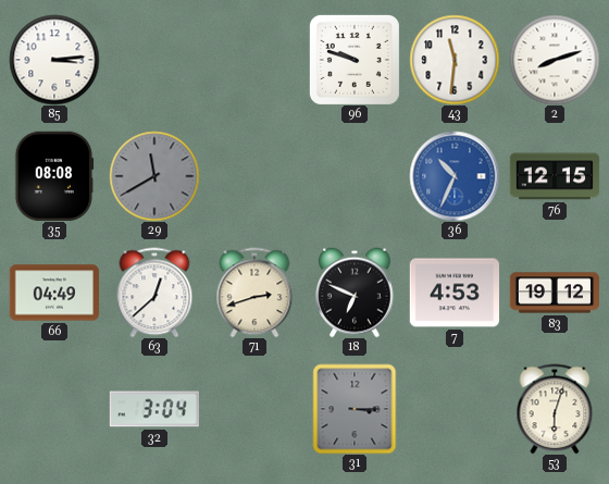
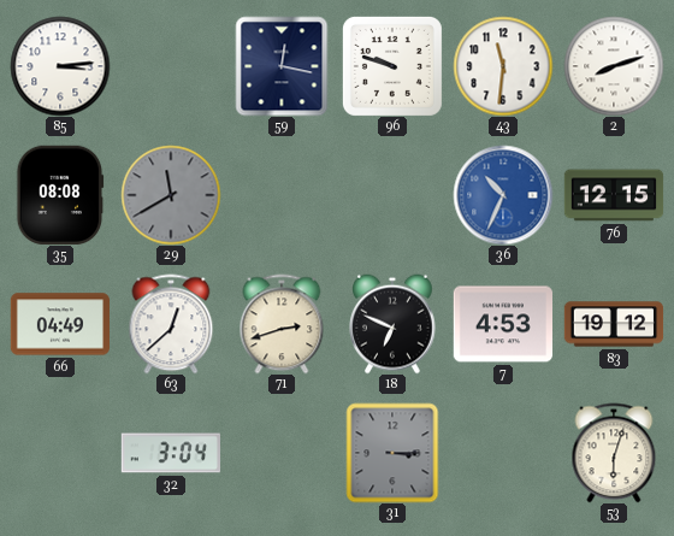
59: none -> 12:17
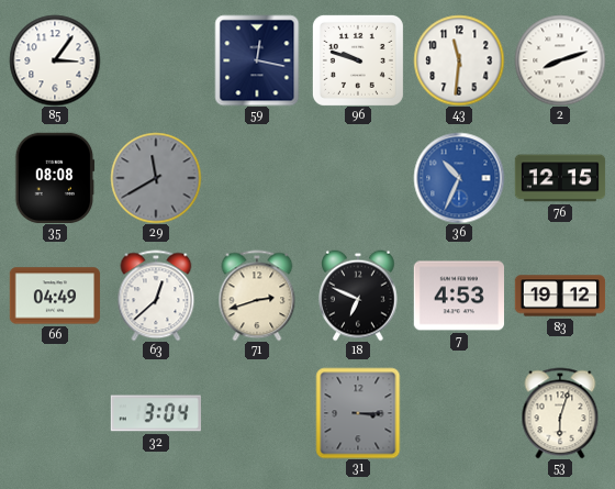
85: 3:14 -> 3:06
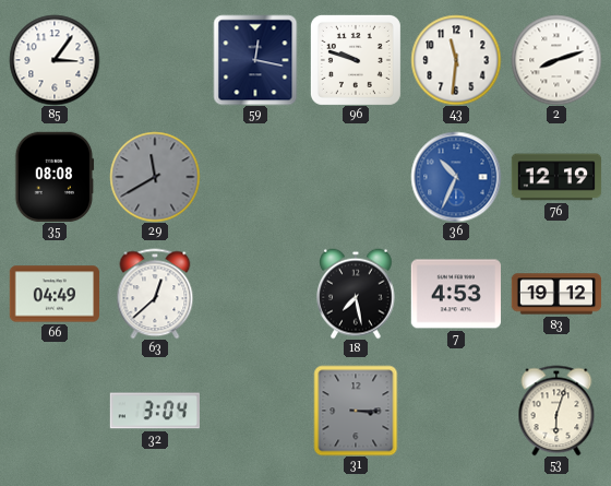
76: 12:15 -> 12:19
71: 2:42 -> none
18: 6:49 -> 7:28
